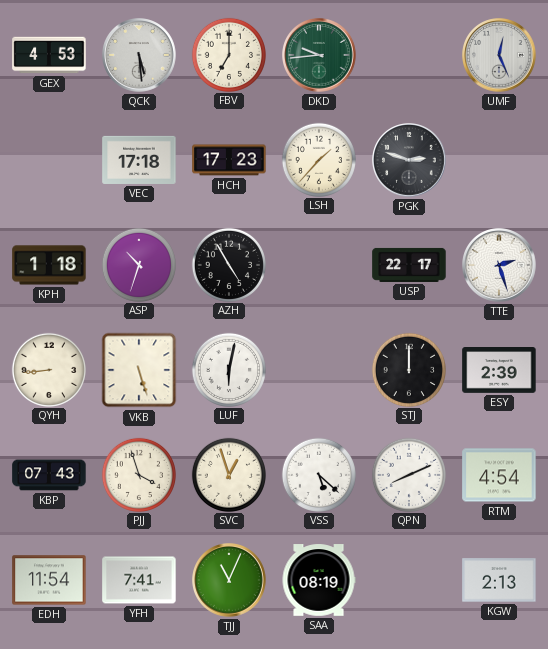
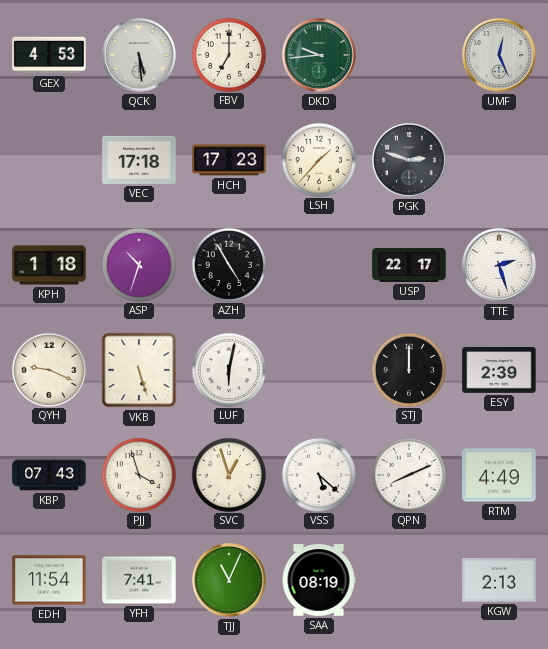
QYH: 8:44 -> 9:19
RTM: 4:54 -> 4:49
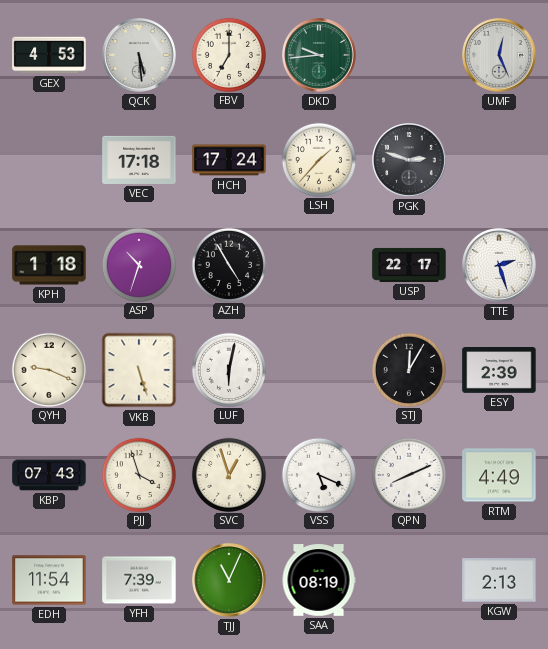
HCH: 17:23 -> 17:24
STJ: 12:00 -> 12:05
VSS: 5:22 -> 5:19
YFH: 7:41 -> 7:39
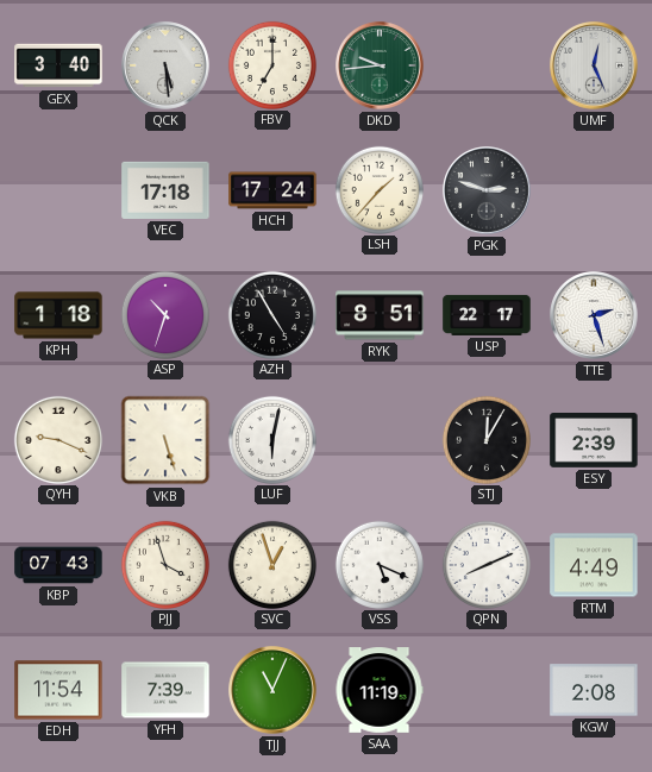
GEX: 4:53 -> 3:40
RYK: none -> 8:51
SAA: 08:19 -> 11:19
KGW: 2:13 -> 2:08
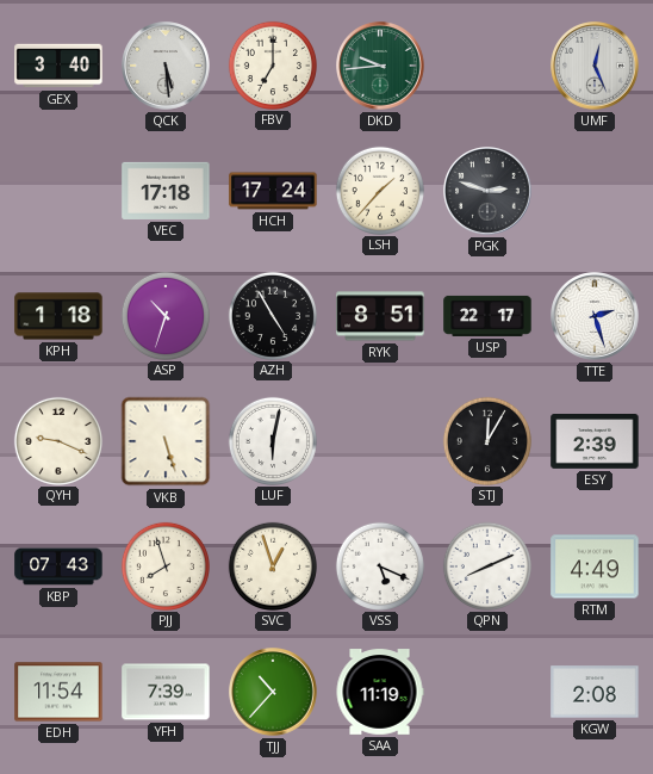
PJJ: 3:57 -> 7:57
TJJ: 11:04 -> 10:37
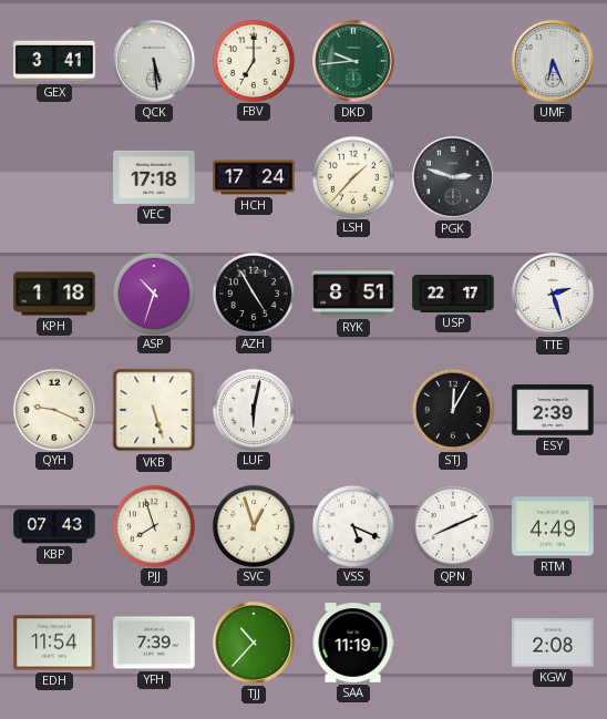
GEX: 3:40 -> 3:41
UMF: 12:26 -> 6:26
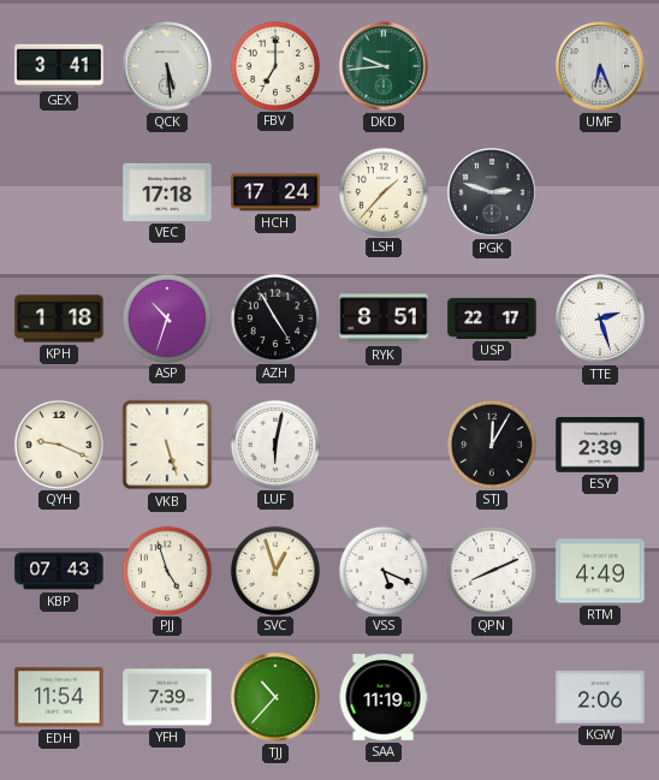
PJJ: 7:57 -> 4:57
KGW: 2:08 -> 2:06
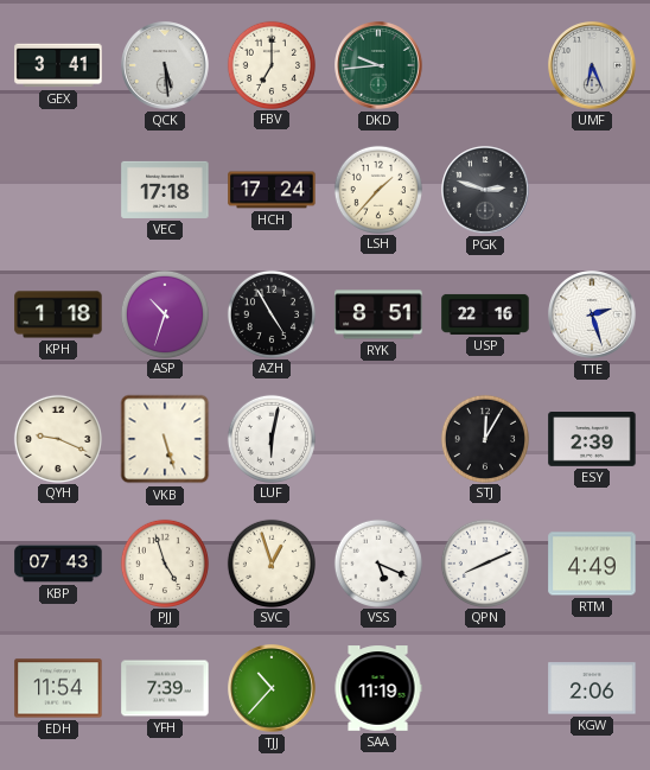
USP: 22:17 -> 22:16
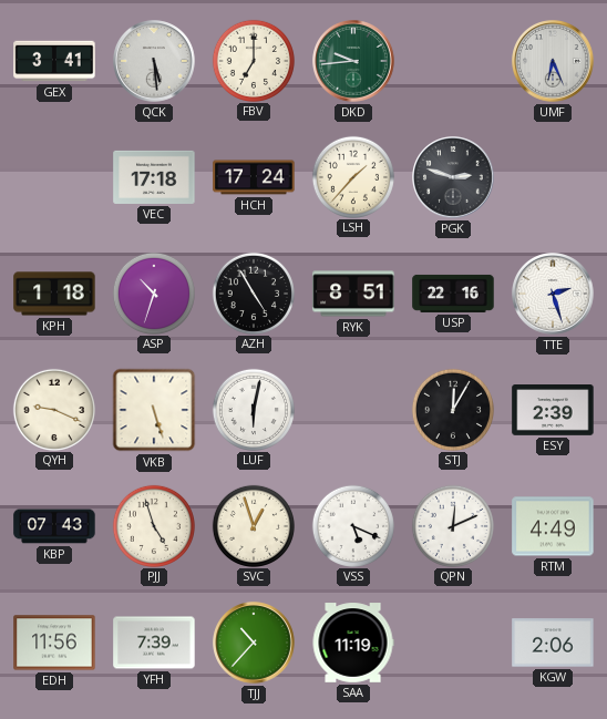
QPN: 8:11 -> 12:11
EDH: 11:54 -> 11:56
